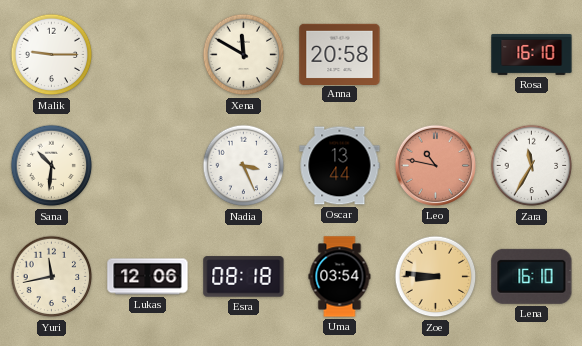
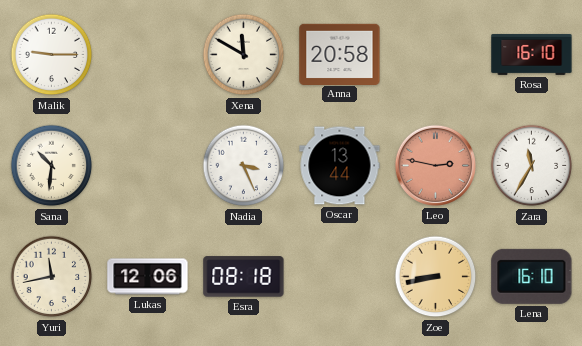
Leo: 10:47 -> 2:47
Uma: 03:54 -> none
Zoe: 8:46 -> 8:43
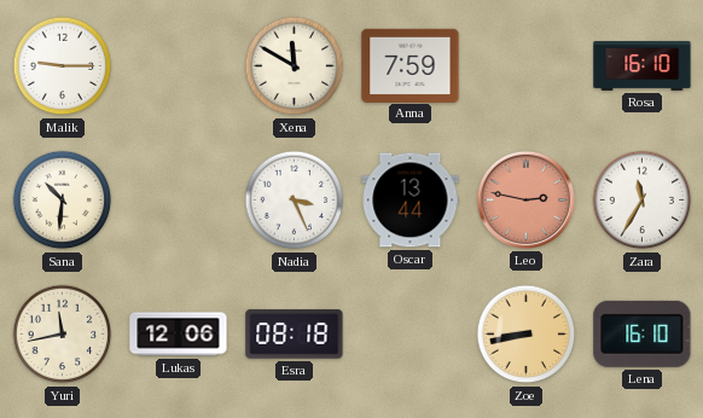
Anna: 20:58 -> 7:59
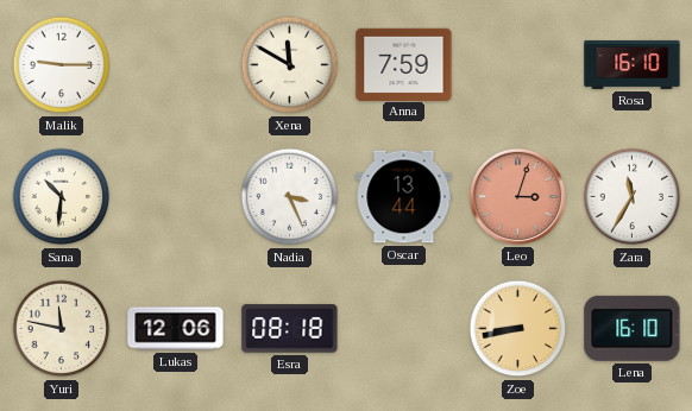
Leo: 2:47 -> 3:03
Yuri: 11:43 -> 11:47
